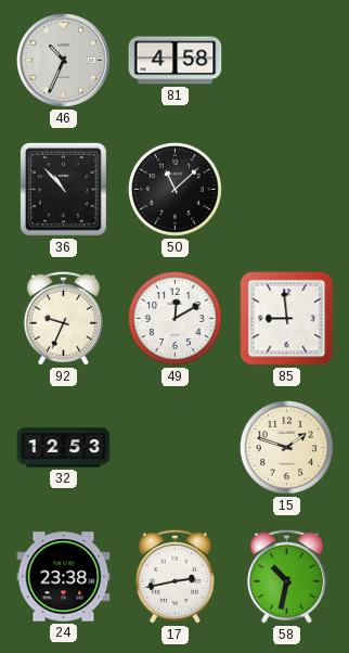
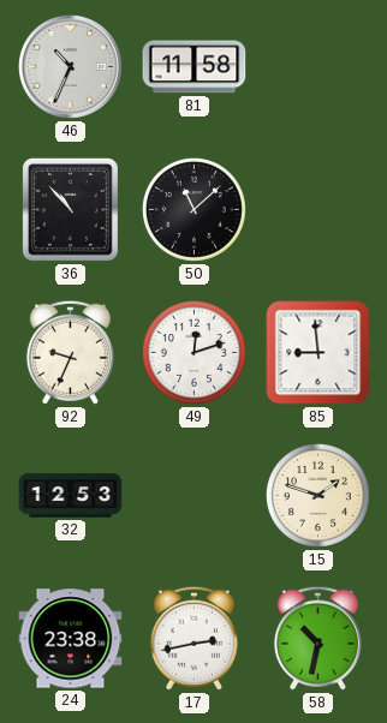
81: 4:58 -> 11:58
49: 12:10 -> 12:12
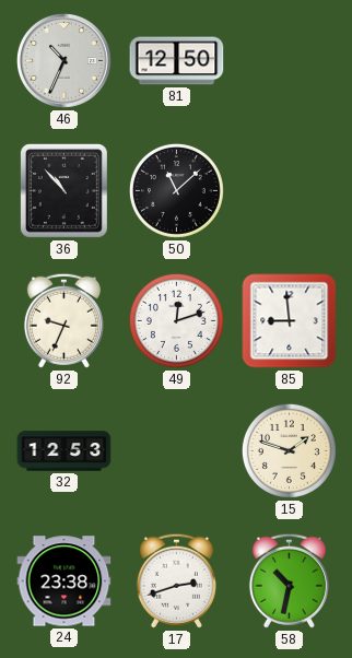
81: 11:58 -> 12:50
17: 2:43 -> 2:42
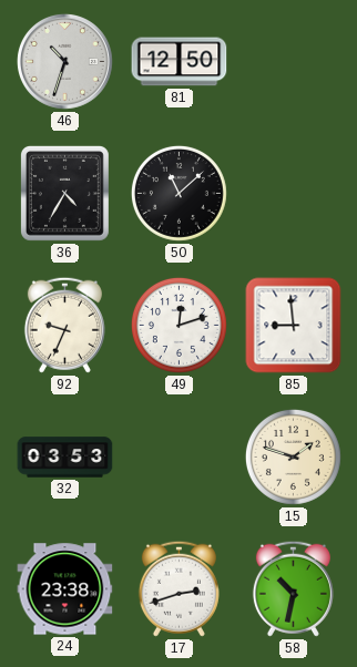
46: 10:34 -> 10:33
36: 10:53 -> 4:35
32: 12:53 -> 03:53
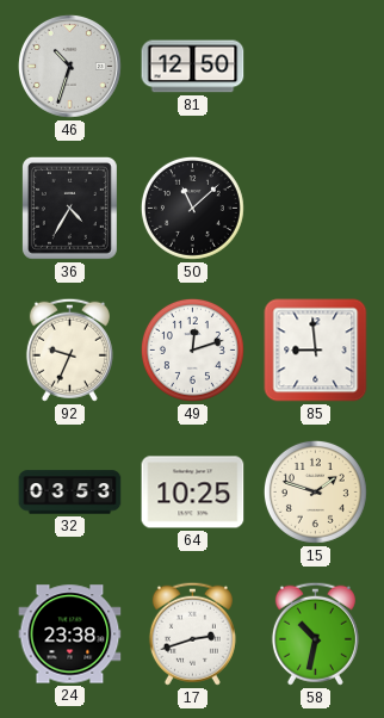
64: none -> 10:25
